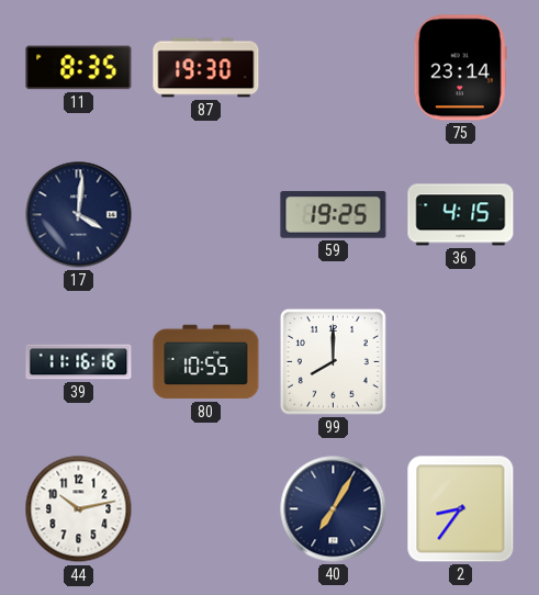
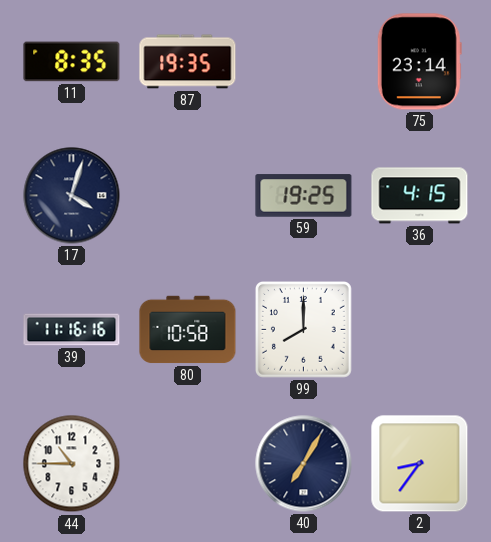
87: 19:30 -> 19:35
17: 4:01 -> 4:03
80: 10:55 -> 10:58
44: 10:13 -> 10:45
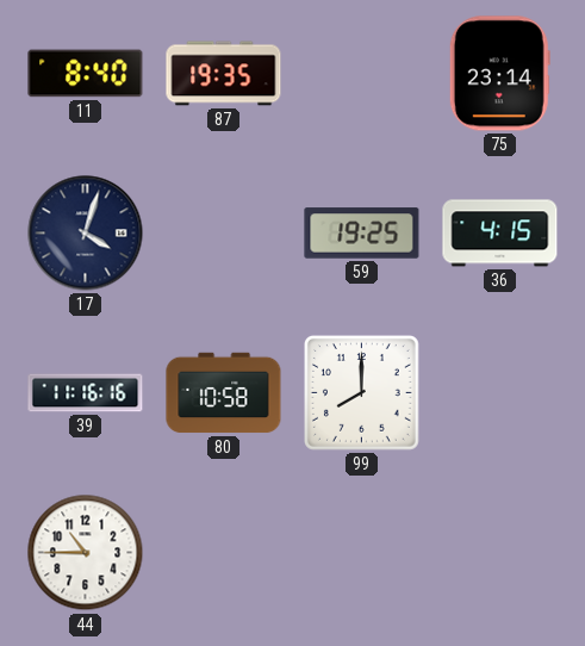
11: 8:35 -> 8:40
40: 7:05 -> none
2: 8:36 -> none
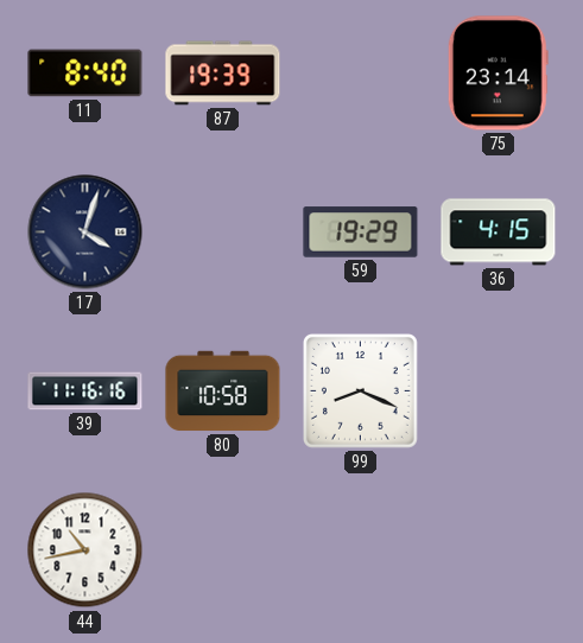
87: 19:35 -> 19:39
59: 19:25 -> 19:29
99: 8:00 -> 8:19
44: 10:45 -> 10:43
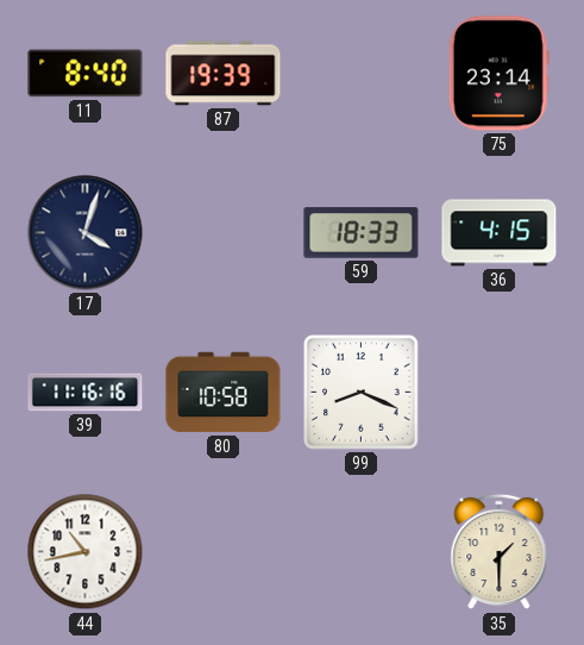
59: 19:29 -> 18:33
35: none -> 1:30
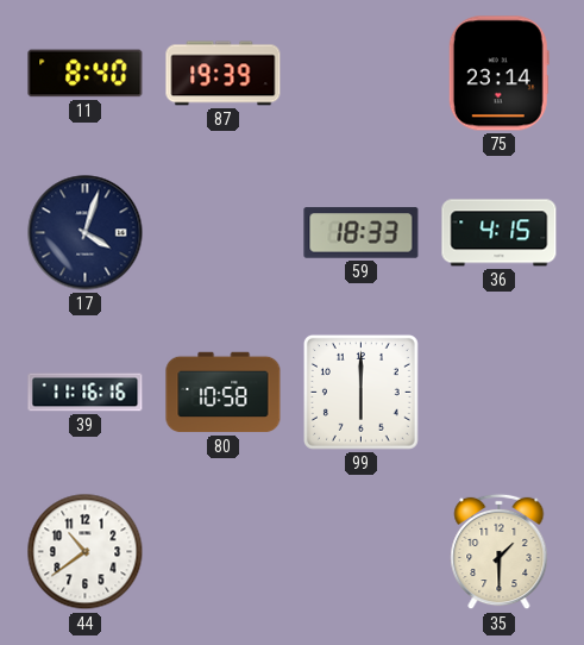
99: 8:19 -> 6:00
44: 10:43 -> 10:39
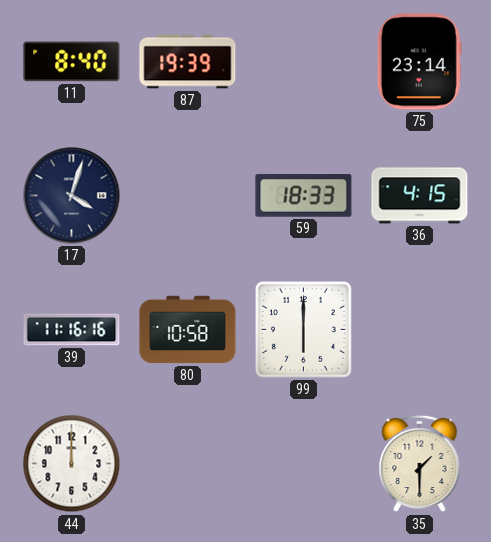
44: 10:39 -> 12:00
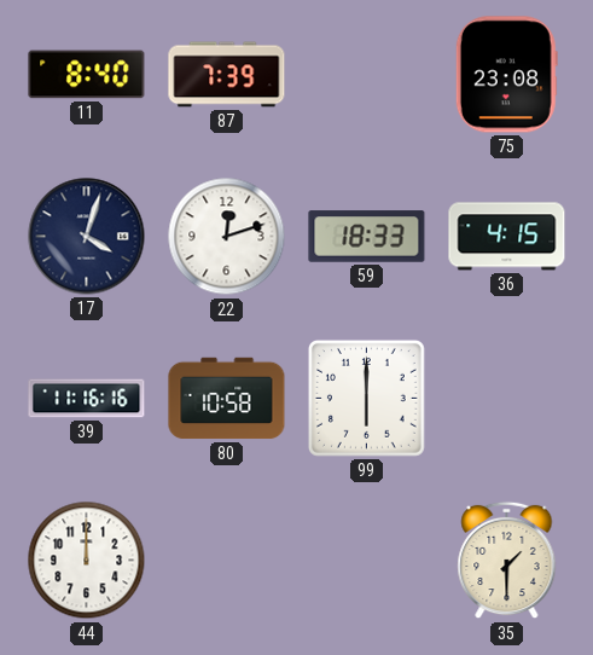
87: 19:39 -> 7:39
75: 23:14 -> 23:08
22: none -> 12:12
